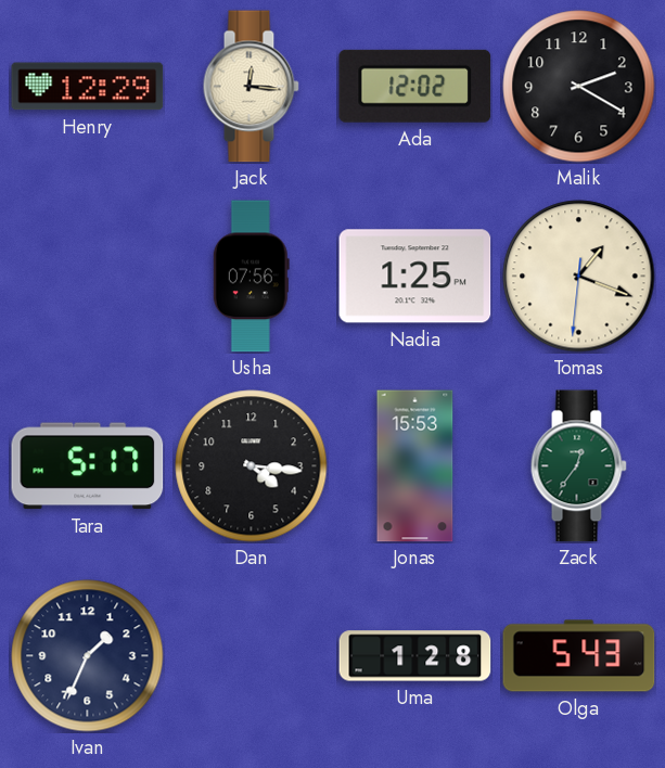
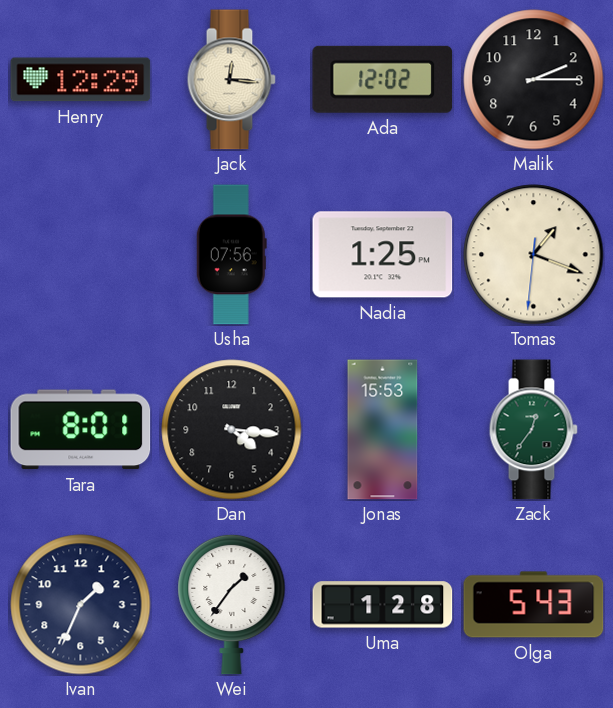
Malik: 2:20 -> 2:15
Tara: 5:17 -> 8:01
Wei: none -> 1:36
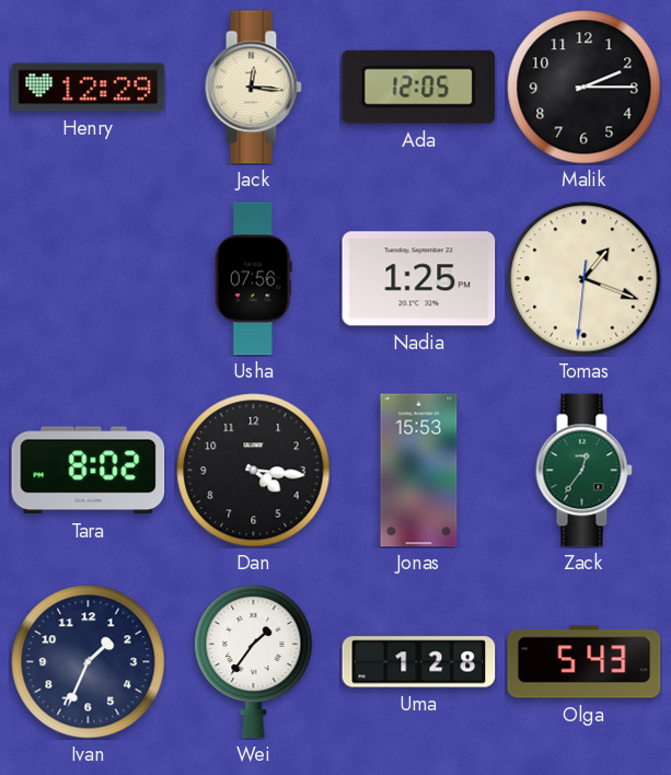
Ada: 12:02 -> 12:05
Tara: 8:01 -> 8:02
